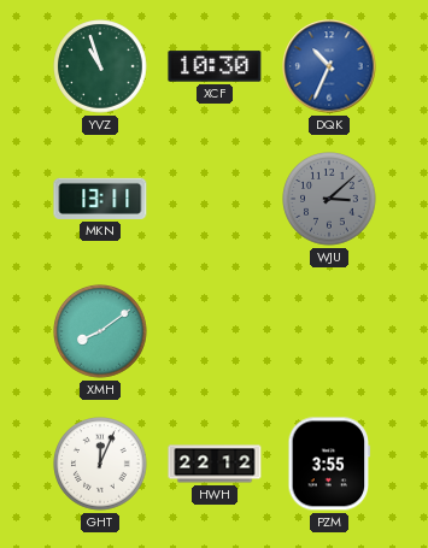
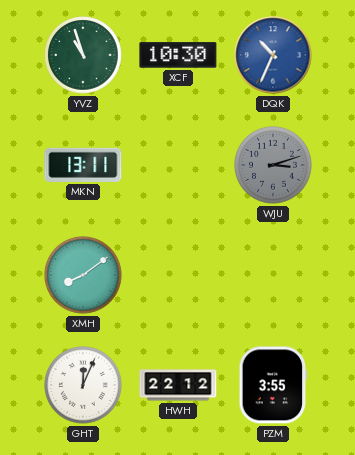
WJU: 3:08 -> 3:12
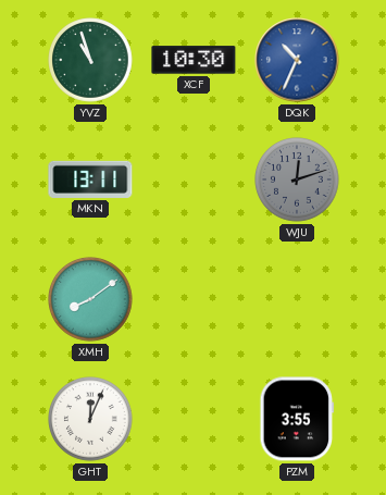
WJU: 3:12 -> 12:12
HWH: 22:12 -> none
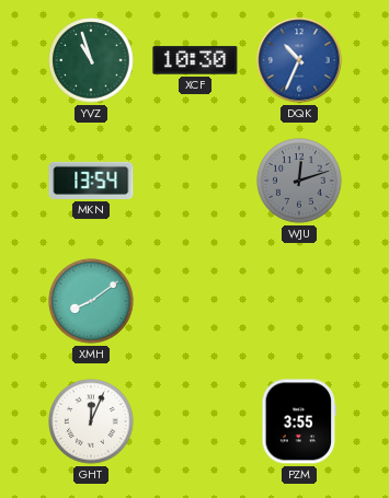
MKN: 13:11 -> 13:54
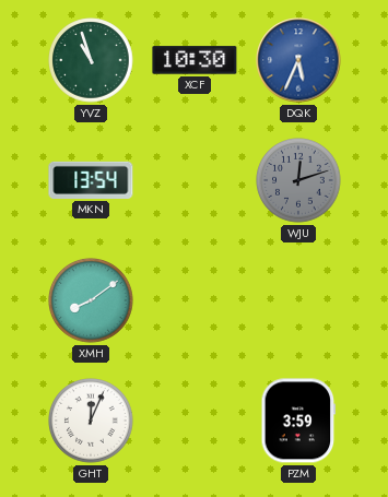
DQK: 10:34 -> 5:34
PZM: 3:55 -> 3:59
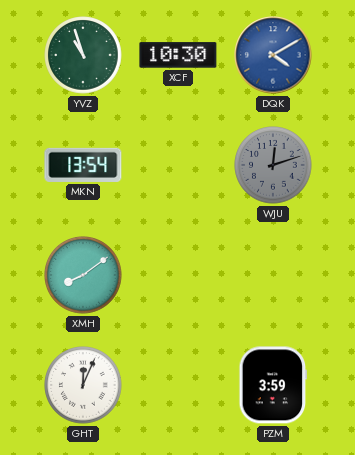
DQK: 5:34 -> 4:10
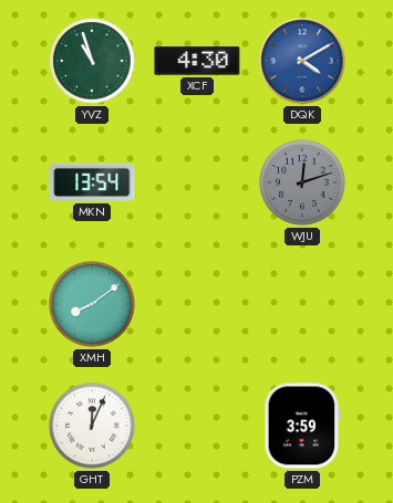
XCF: 10:30 -> 4:30
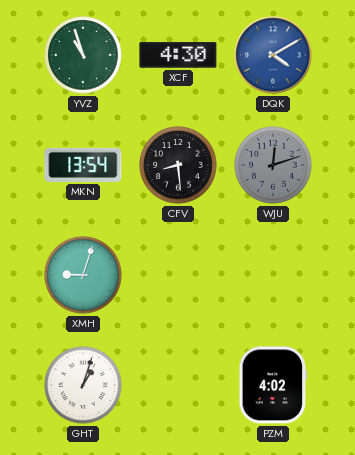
CFV: none -> 8:29
XMH: 8:09 -> 9:03
GHT: 12:04 -> 1:03
PZM: 3:59 -> 4:02
